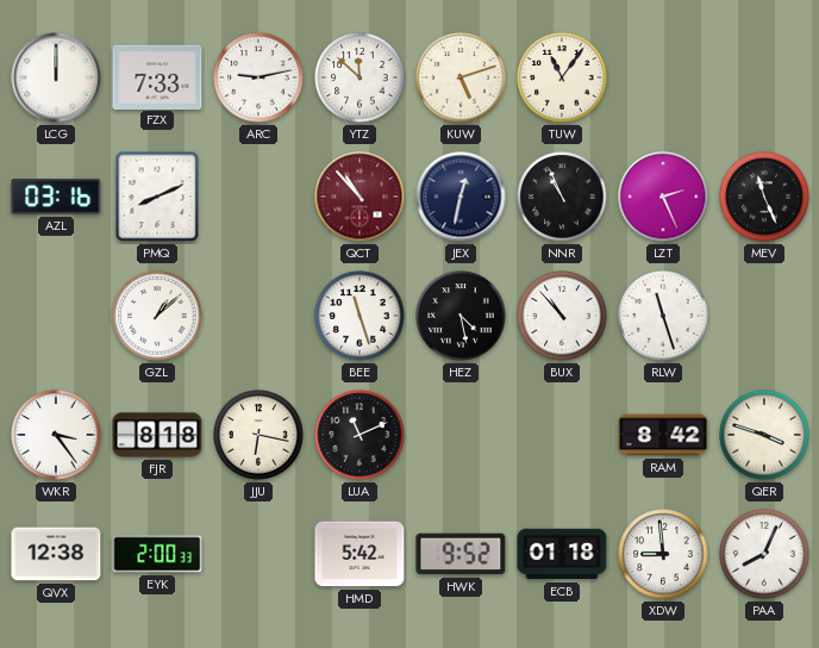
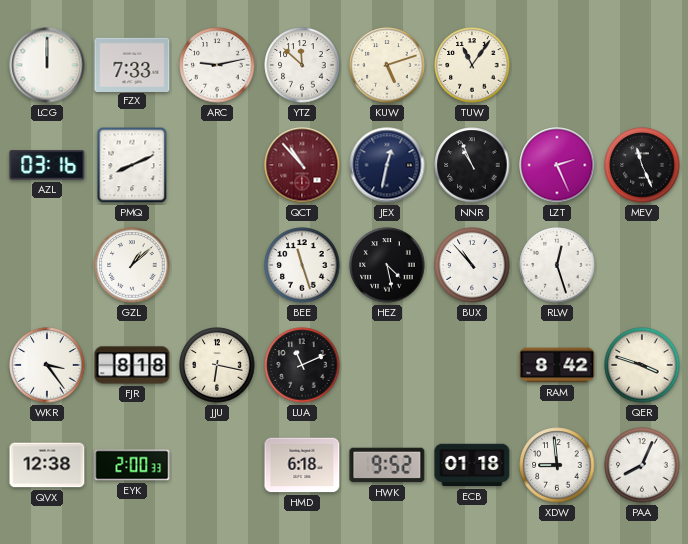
RLW: 11:27 -> 12:27
HMD: 5:42 -> 6:18
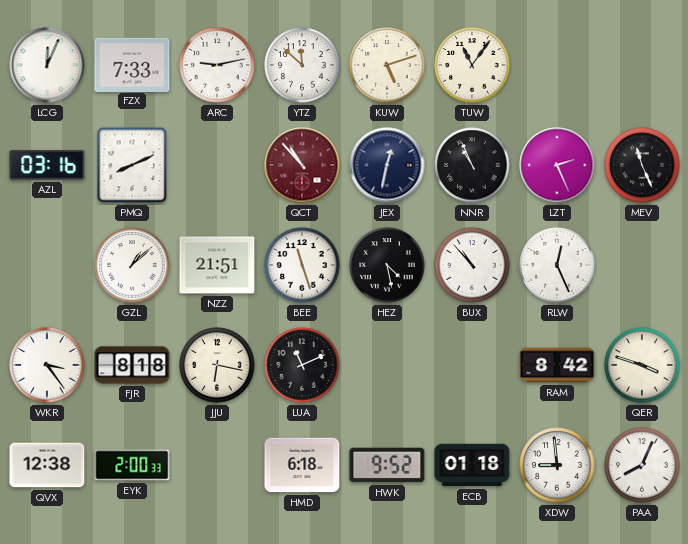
LCG: 12:00 -> 12:04
NZZ: none -> 21:51
RLW: 12:27 -> 12:26
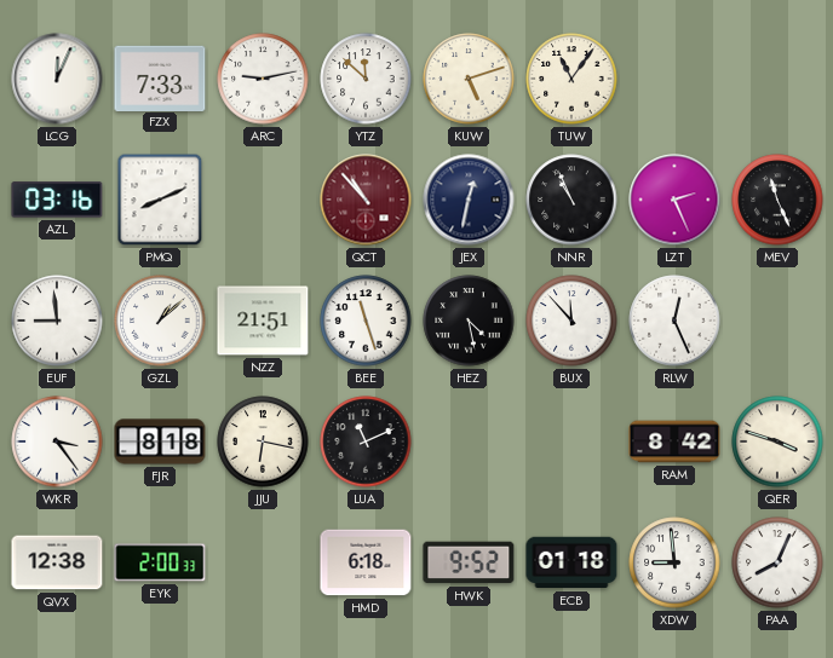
EUF: none -> 8:59
BUX: 10:53 -> 11:53
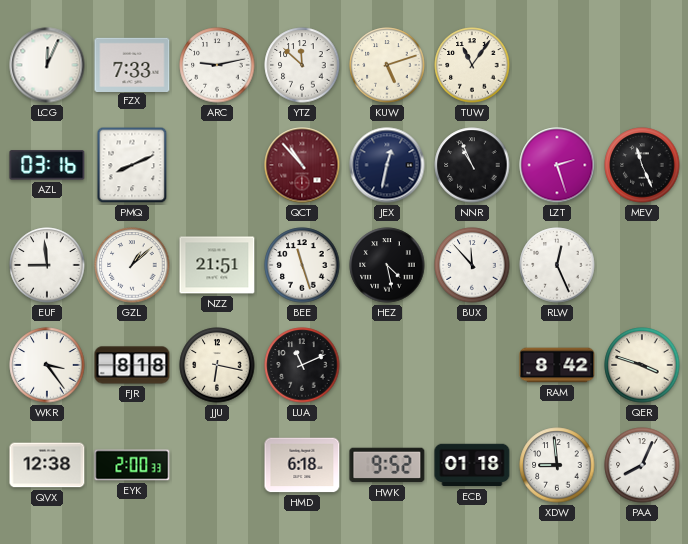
LZT: 2:26 -> 2:27
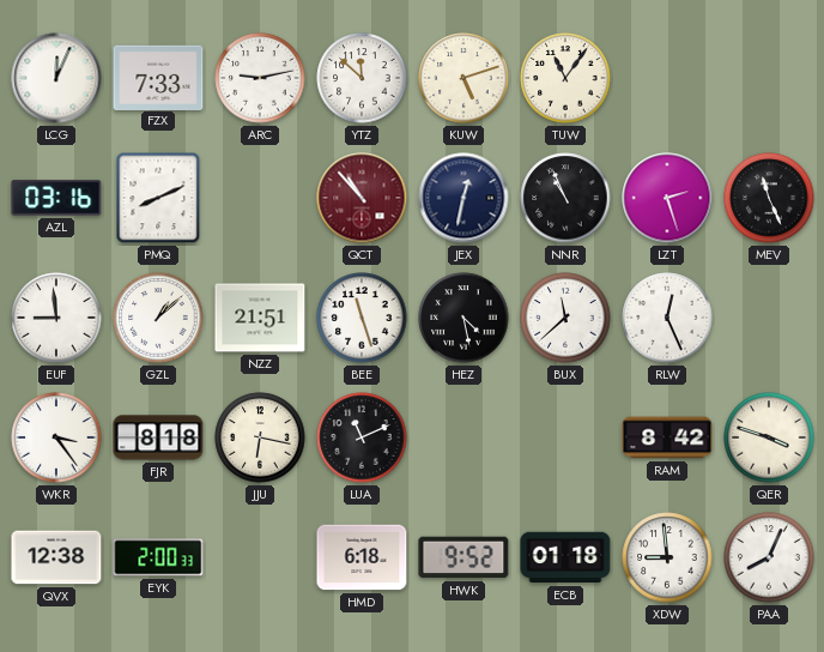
BUX: 11:53 -> 11:38
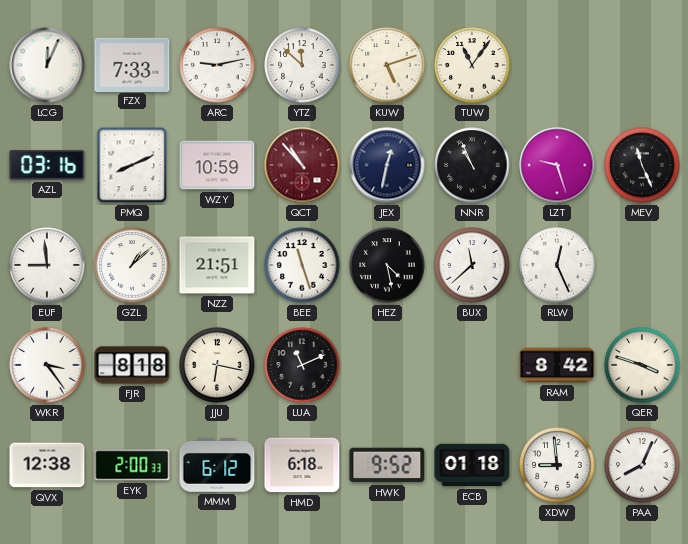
WZY: none -> 10:59
LZT: 2:27 -> 9:27
MMM: none -> 6:12
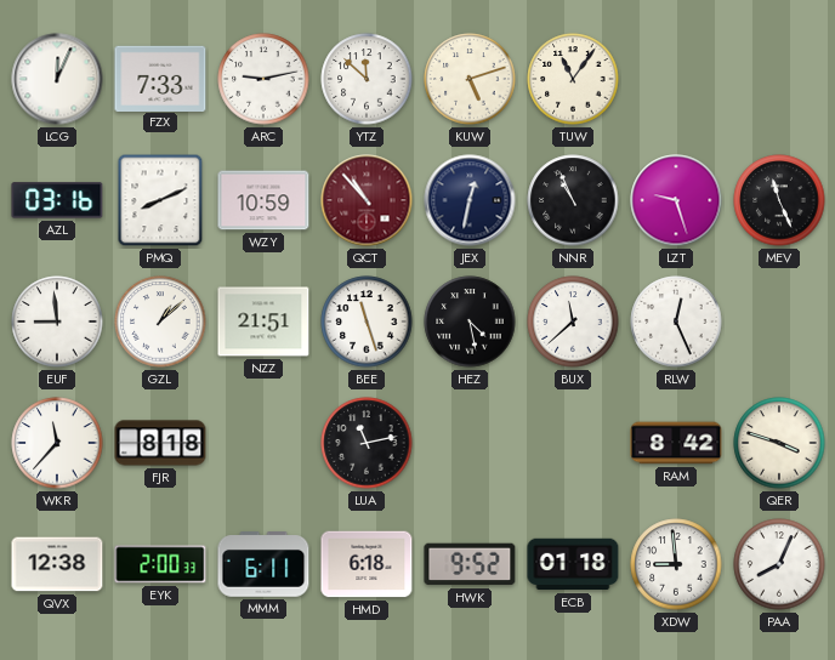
WKR: 3:24 -> 11:37
JJU: 6:17 -> none
LUA: 11:11 -> 11:13
MMM: 6:12 -> 6:11
